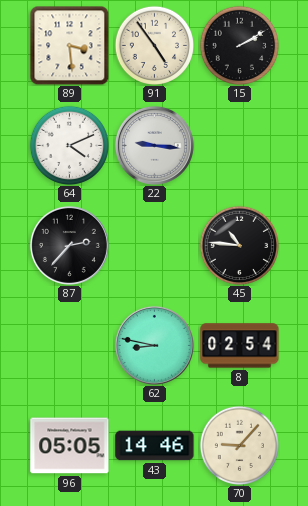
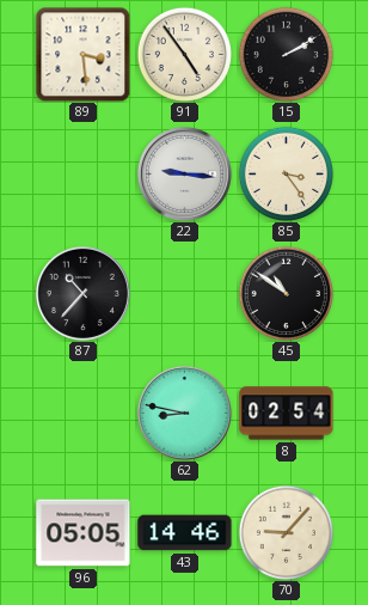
64: 4:11 -> none
85: none -> 3:24
87: 2:37 -> 10:37
45: 10:46 -> 10:51
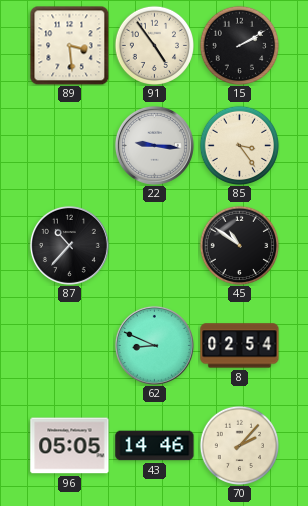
62: 8:47 -> 8:49
70: 9:07 -> 2:07
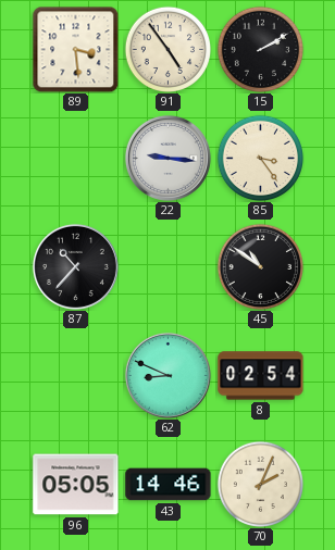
70: 2:07 -> 2:04
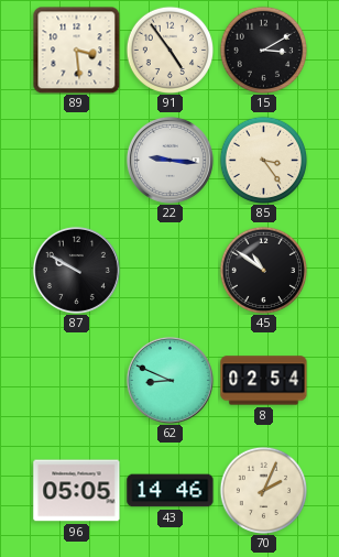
15: 2:10 -> 3:10
87: 10:37 -> 9:50
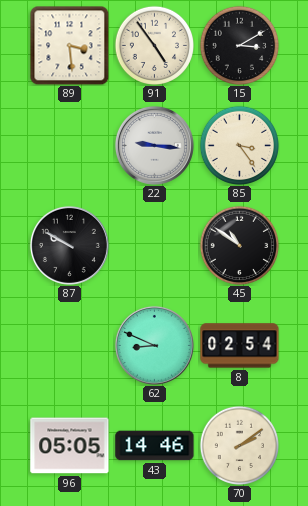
70: 2:04 -> 2:09
